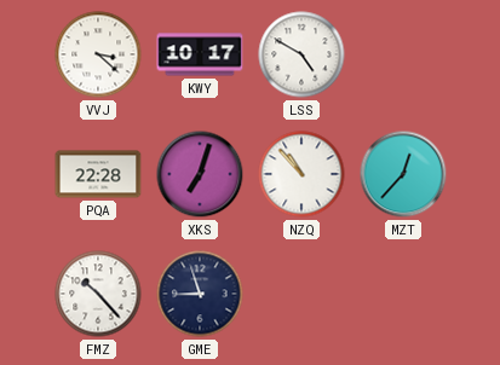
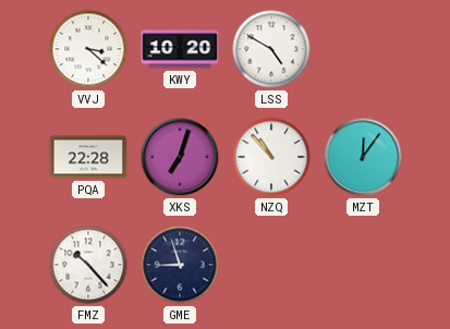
KWY: 10:17 -> 10:20
MZT: 12:37 -> 12:06
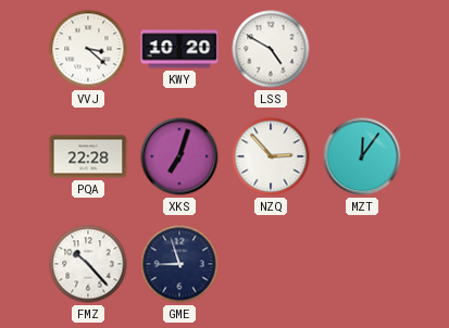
NZQ: 10:53 -> 2:53
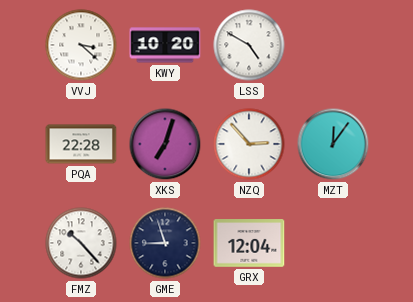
GRX: none -> 12:04
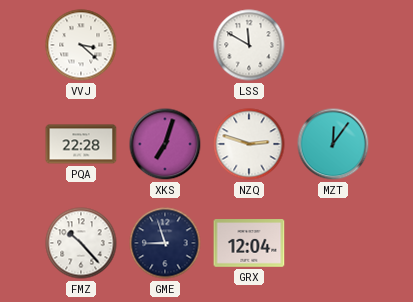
KWY: 10:20 -> none
LSS: 4:50 -> 11:50
NZQ: 2:53 -> 2:48
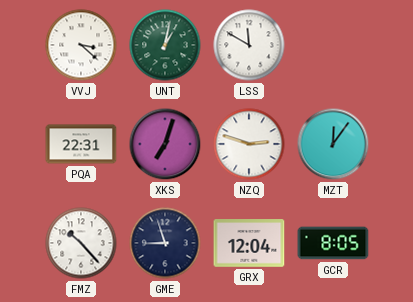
UNT: none -> 1:02
PQA: 22:28 -> 22:31
GCR: none -> 8:05
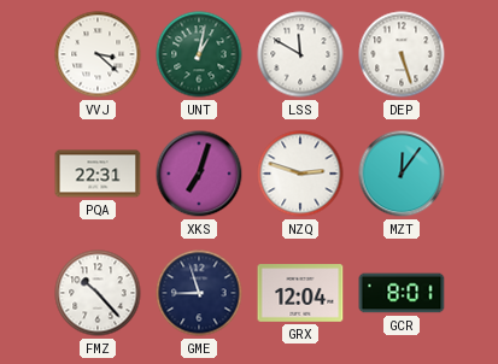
DEP: none -> 5:27
GCR: 8:05 -> 8:01
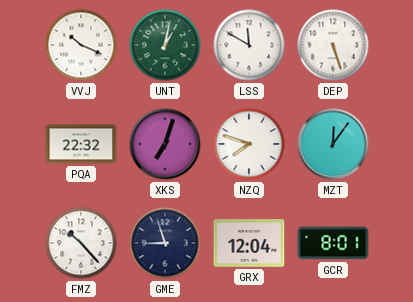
VVJ: 3:22 -> 10:19
PQA: 22:31 -> 22:32
NZQ: 2:48 -> 7:48
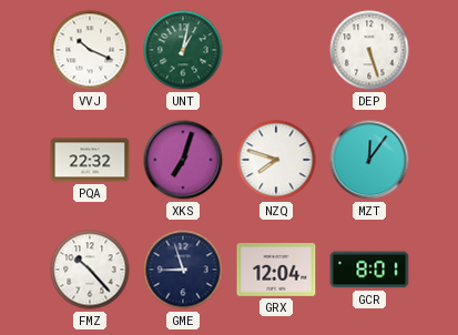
LSS: 11:50 -> none
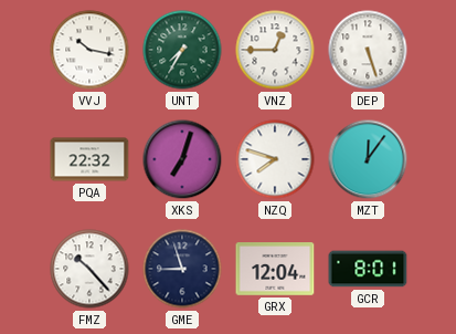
VVJ: 10:19 -> 10:17
UNT: 1:02 -> 7:35
VNZ: none -> 12:45
